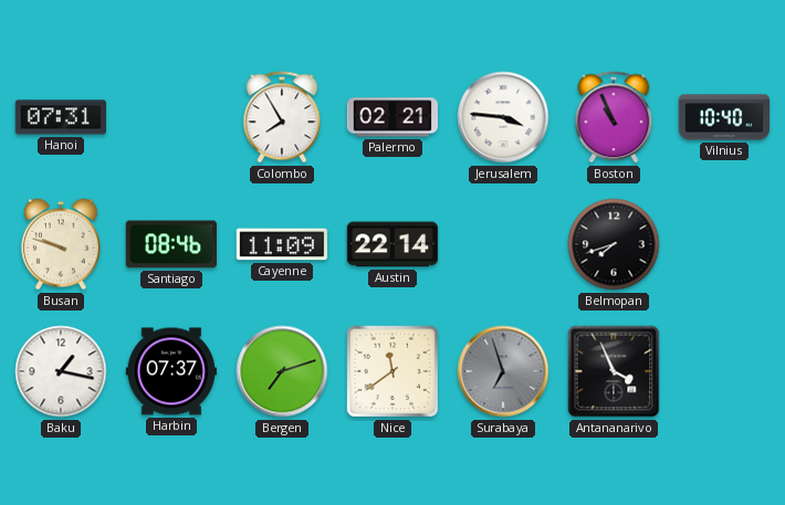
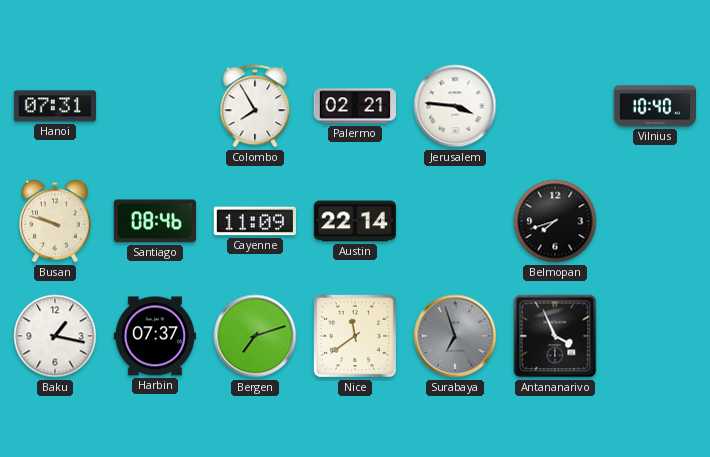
Boston: 10:56 -> none
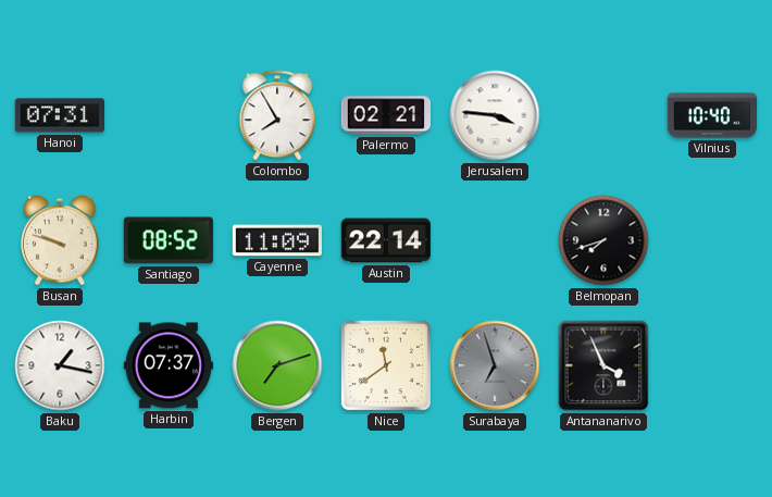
Santiago: 08:46 -> 08:52
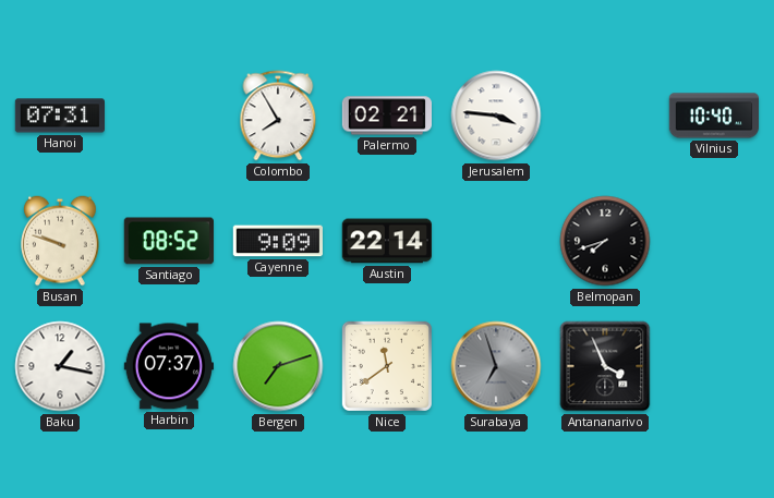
Cayenne: 11:09 -> 9:09
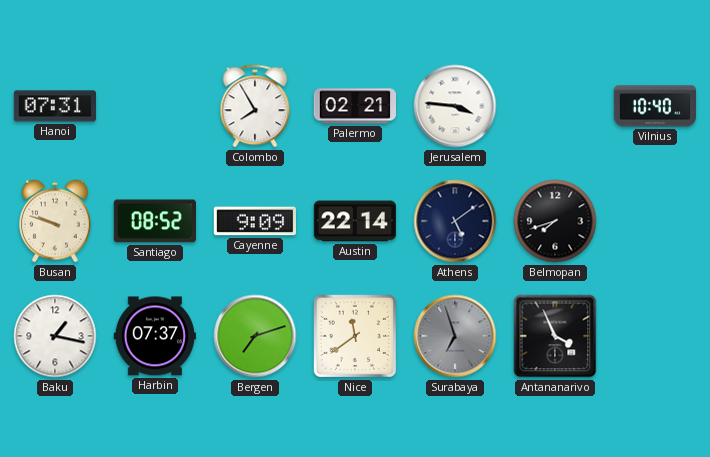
Athens: none -> 5:09
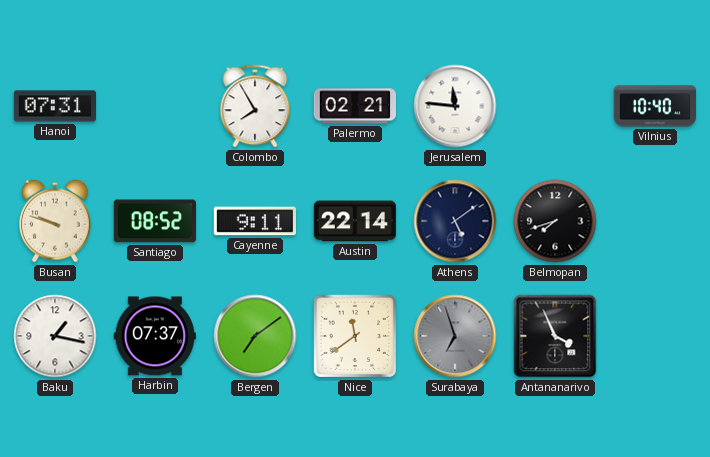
Jerusalem: 3:46 -> 11:46
Cayenne: 9:09 -> 9:11
Bergen: 7:12 -> 7:09
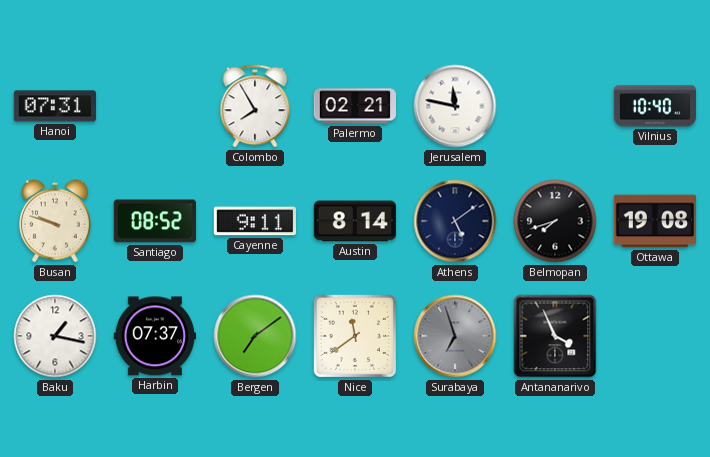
Jerusalem: 11:46 -> 11:47
Austin: 22:14 -> 8:14
Ottawa: none -> 19:08
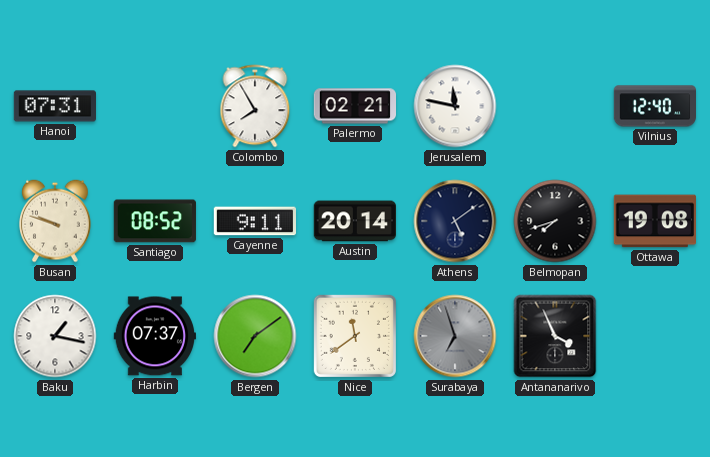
Vilnius: 10:40 -> 12:40
Austin: 8:14 -> 20:14
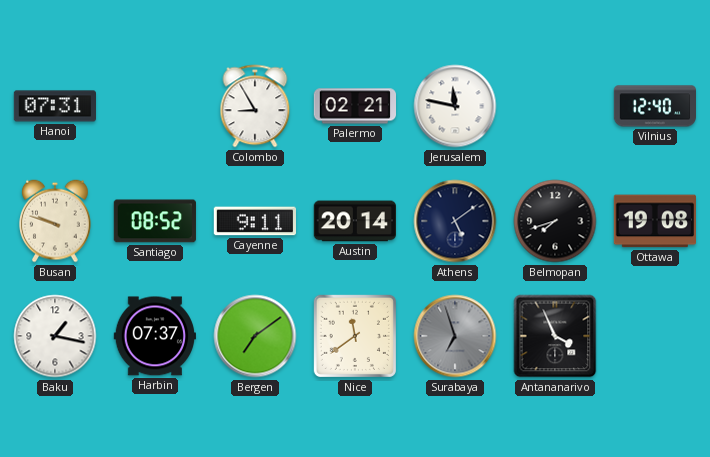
Colombo: 7:55 -> 8:55
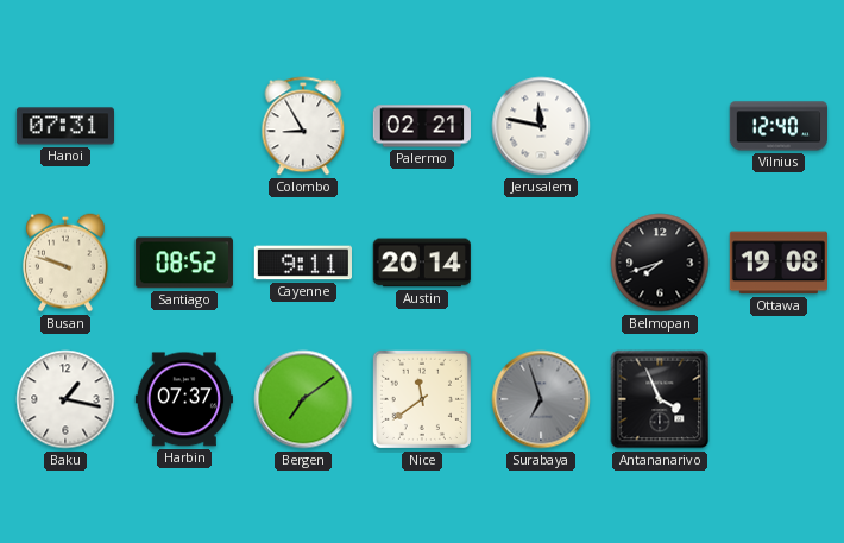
Athens: 5:09 -> none
